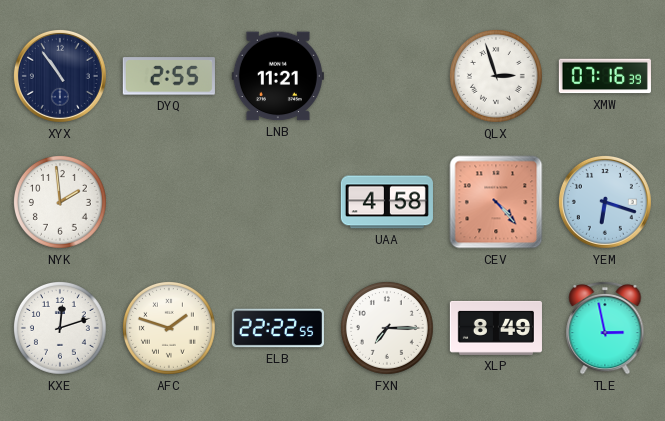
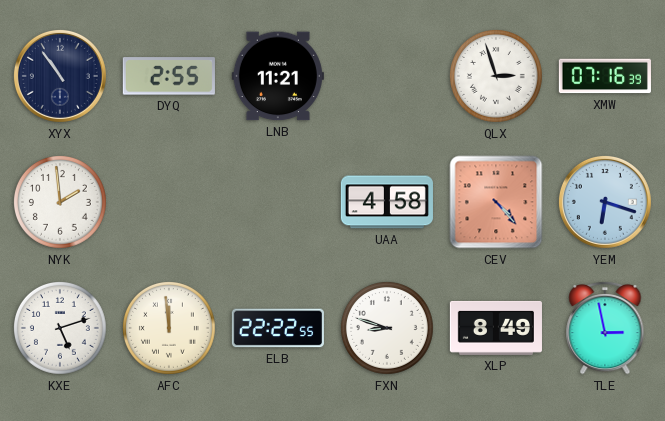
KXE: 12:12 -> 5:12
AFC: 1:48 -> 11:59
FXN: 7:15 -> 8:48
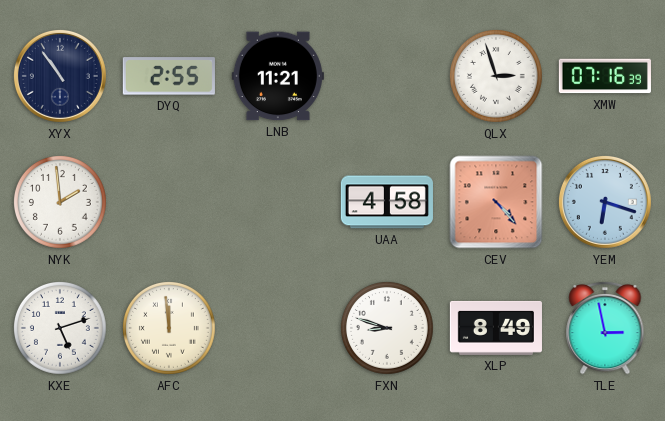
ELB: 22:22 -> none
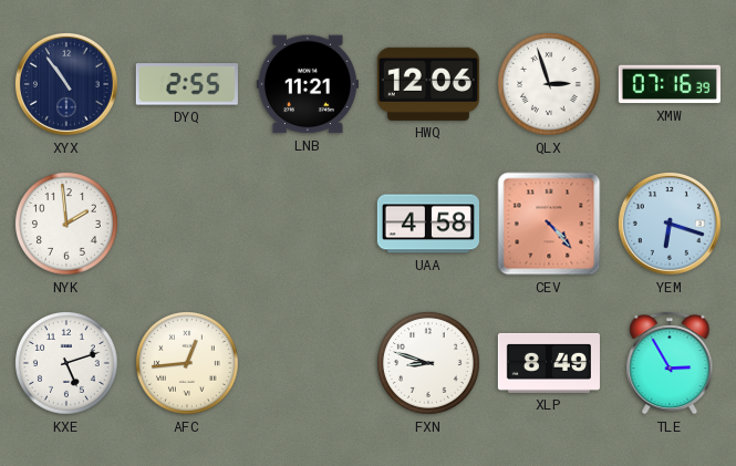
HWQ: none -> 12:06
AFC: 11:59 -> 12:44
TLE: 2:58 -> 2:55
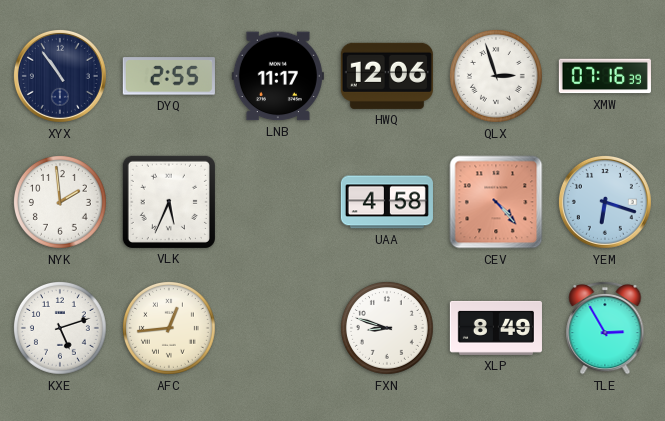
LNB: 11:21 -> 11:17
VLK: none -> 5:34
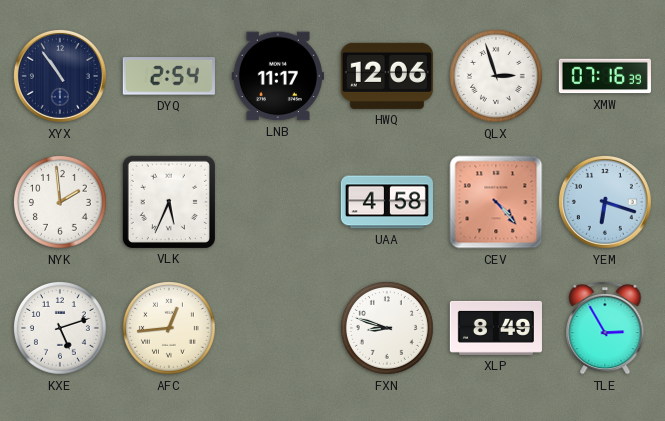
DYQ: 2:55 -> 2:54
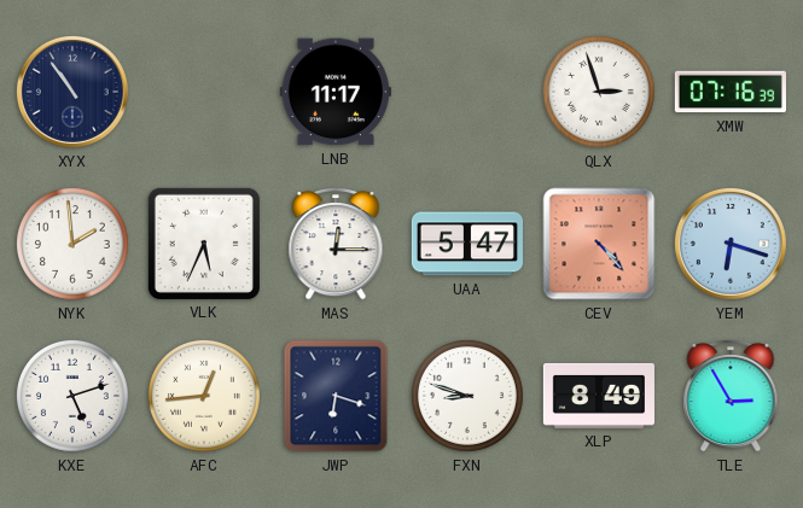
DYQ: 2:54 -> none
HWQ: 12:06 -> none
MAS: none -> 12:15
UAA: 4:58 -> 5:47
JWP: none -> 6:18
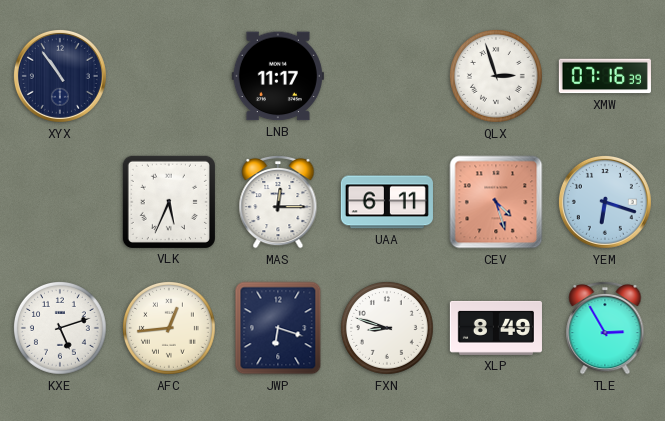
NYK: 1:59 -> none
UAA: 5:47 -> 6:11
CEV: 4:23 -> 4:27
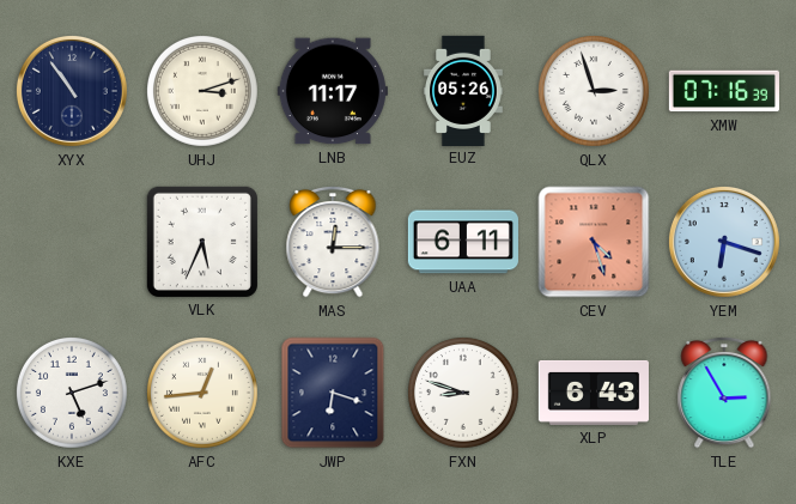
UHJ: none -> 3:12
EUZ: none -> 05:26
XLP: 8:49 -> 6:43
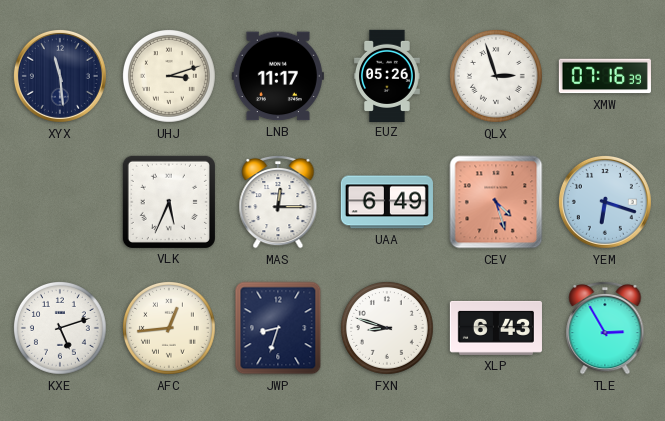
XYX: 10:54 -> 11:29
UAA: 6:11 -> 6:49
JWP: 6:18 -> 8:33
